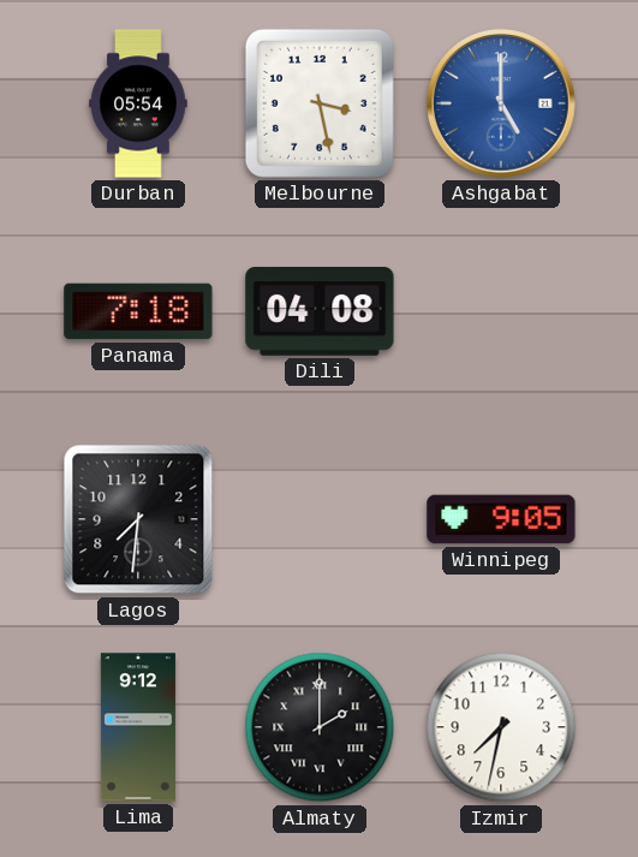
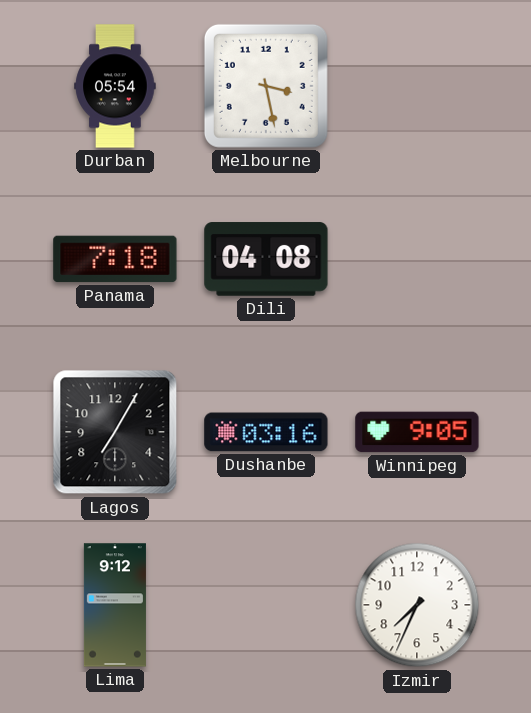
Ashgabat: 5:00 -> none
Lagos: 7:31 -> 7:05
Dushanbe: none -> 03:16
Almaty: 2:00 -> none
Izmir: 7:32 -> 7:34
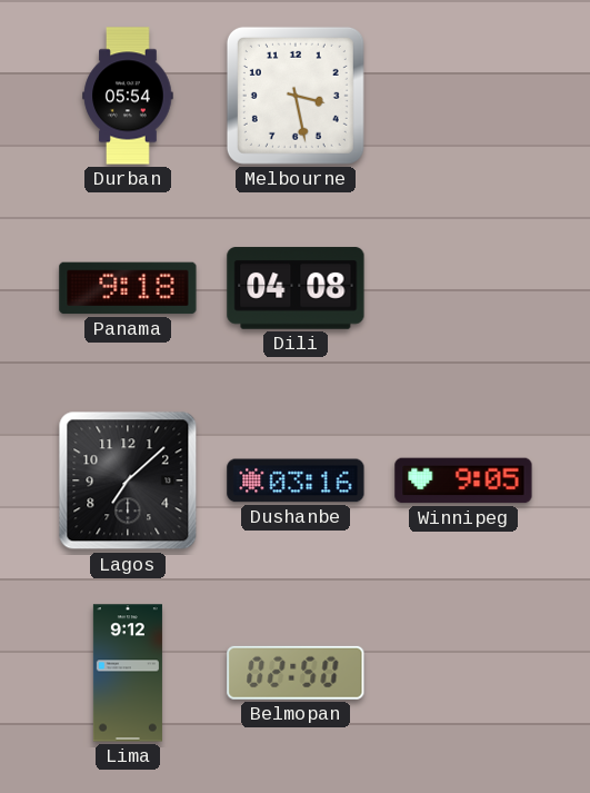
Panama: 7:18 -> 9:18
Lagos: 7:05 -> 7:08
Belmopan: none -> 02:50
Izmir: 7:34 -> none
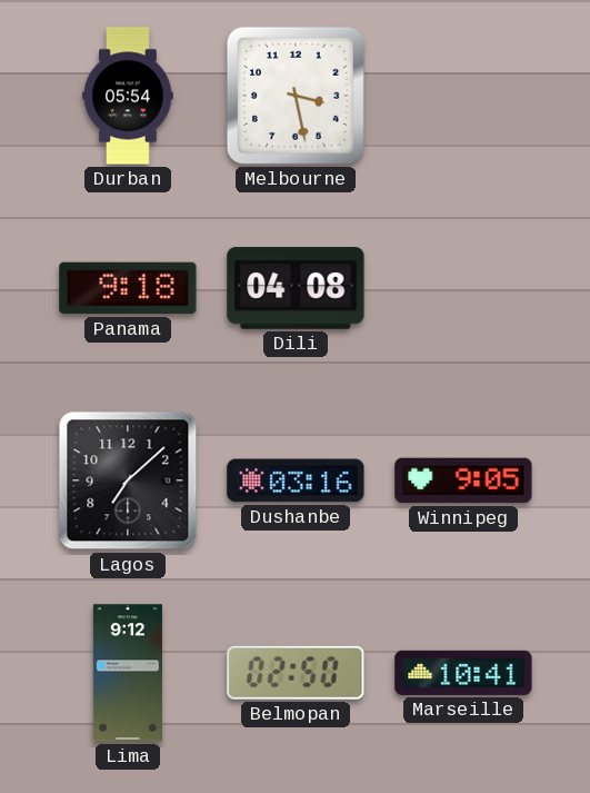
Marseille: none -> 10:41
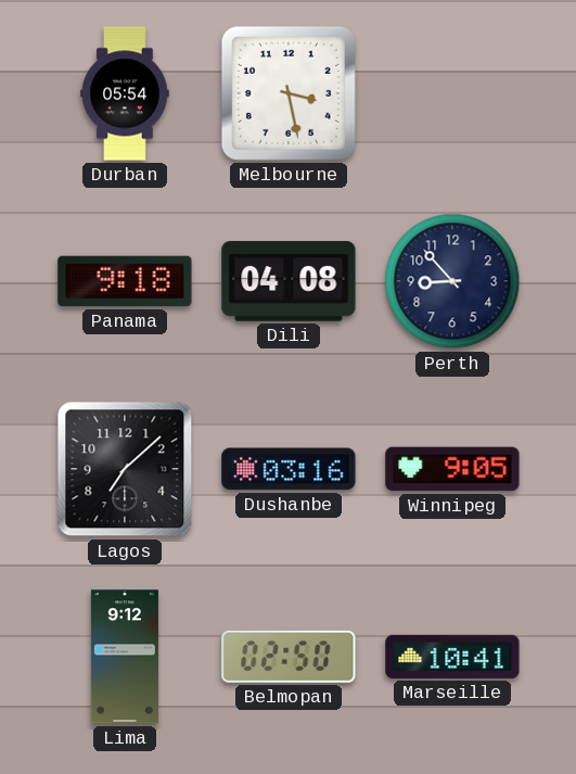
Perth: none -> 8:53
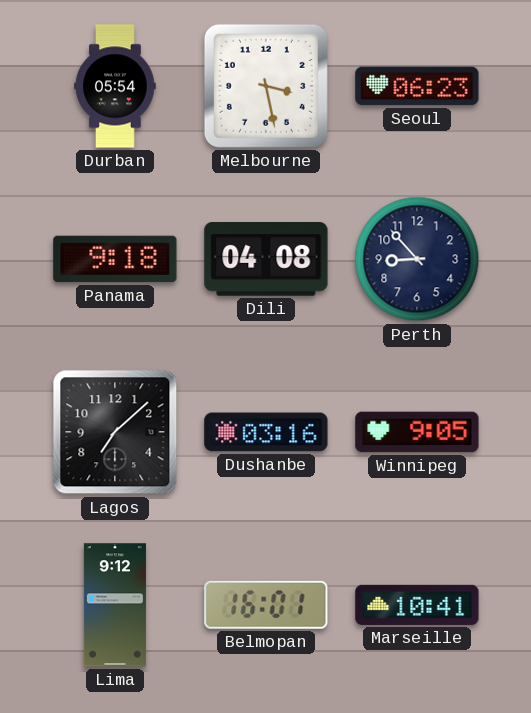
Seoul: none -> 06:23
Belmopan: 02:50 -> 16:01
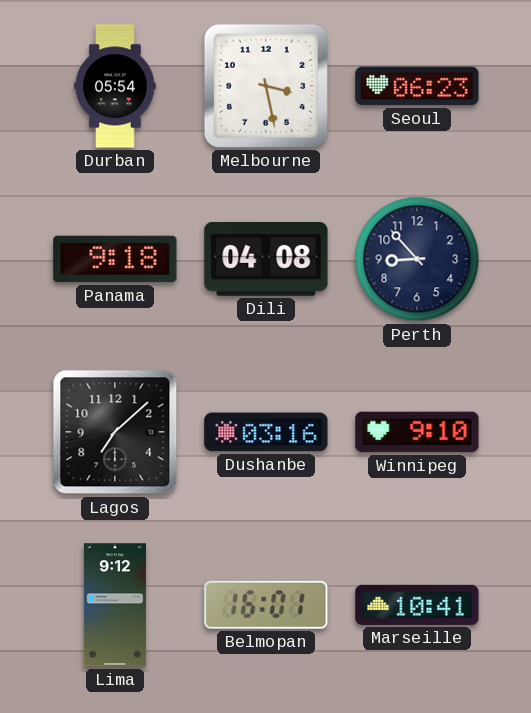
Winnipeg: 9:05 -> 9:10
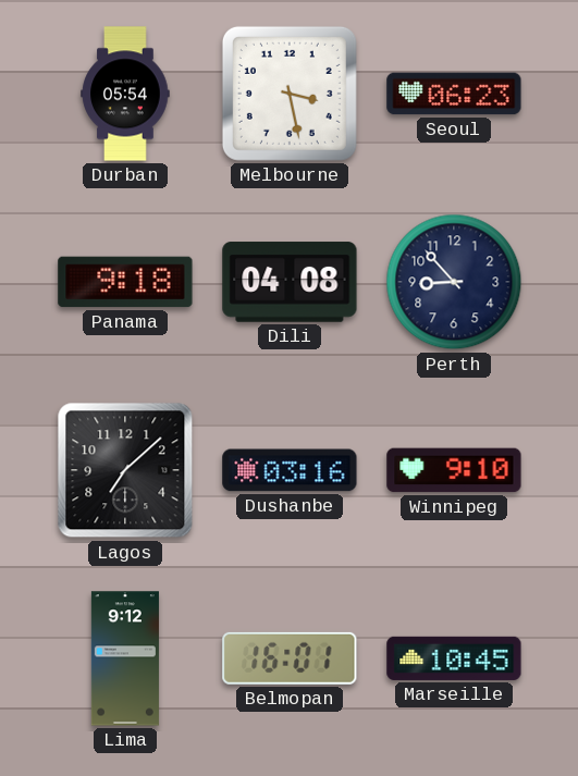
Marseille: 10:41 -> 10:45
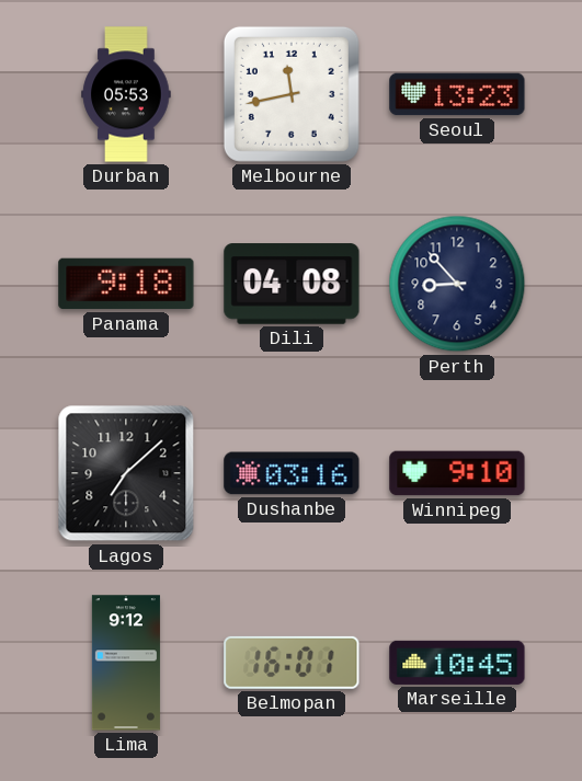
Durban: 05:54 -> 05:53
Melbourne: 3:28 -> 11:43
Seoul: 06:23 -> 13:23
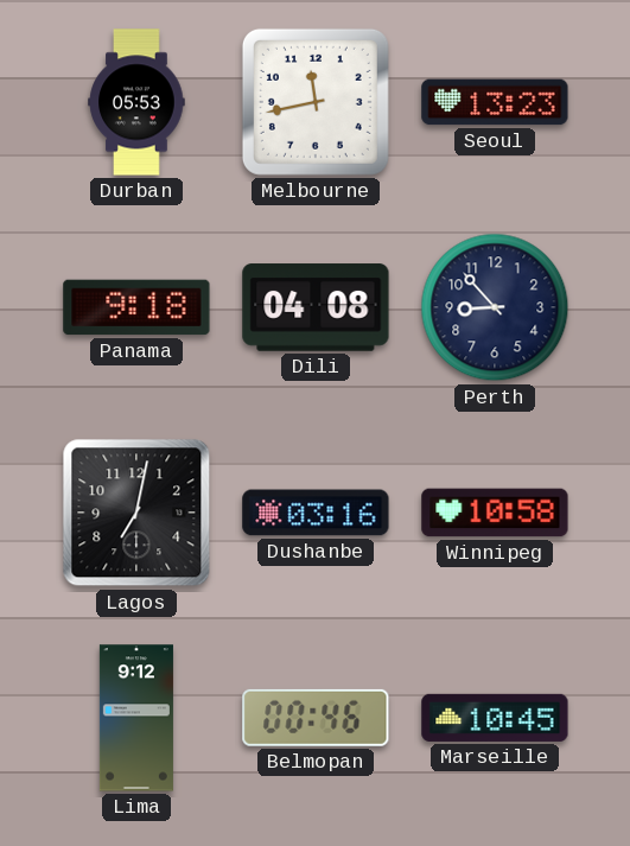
Lagos: 7:08 -> 7:02
Winnipeg: 9:10 -> 10:58
Belmopan: 16:01 -> 00:46
